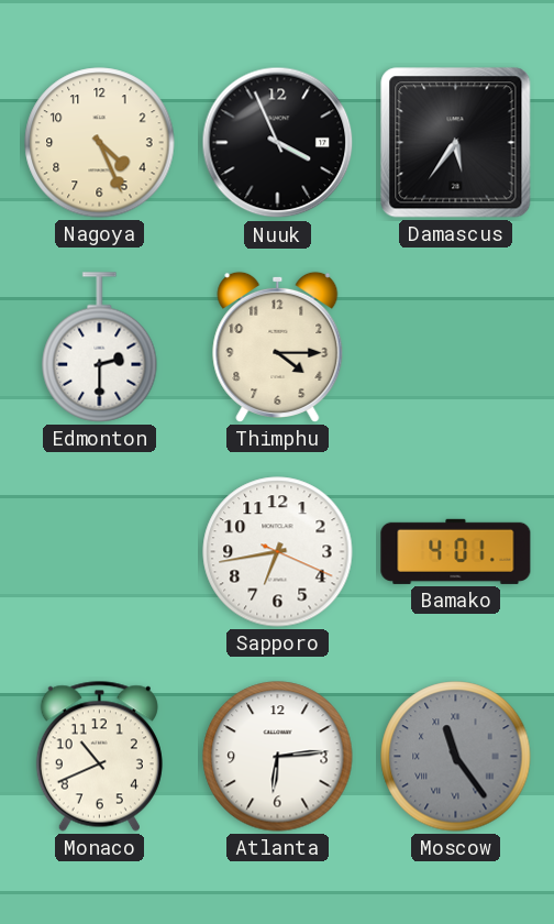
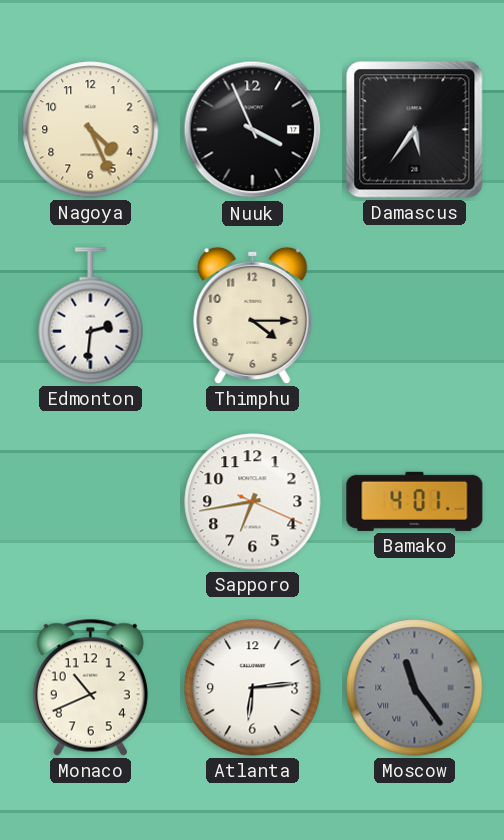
Edmonton: 2:30 -> 2:31
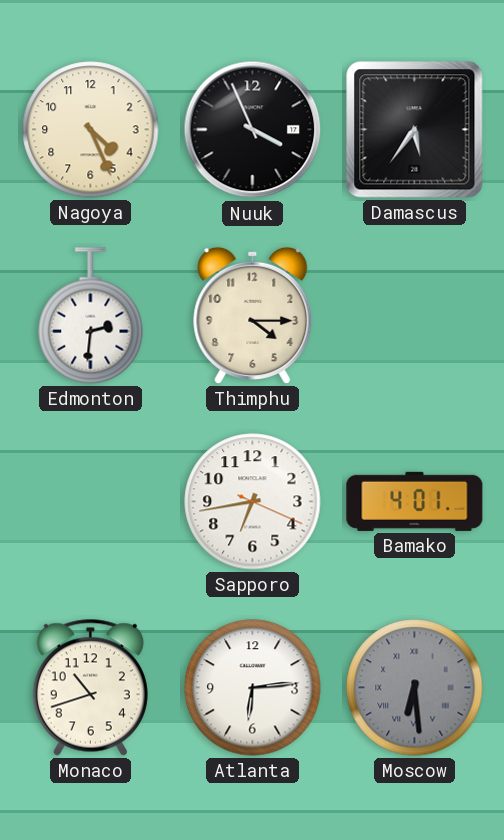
Monaco: 10:41 -> 10:42
Moscow: 11:24 -> 6:29
